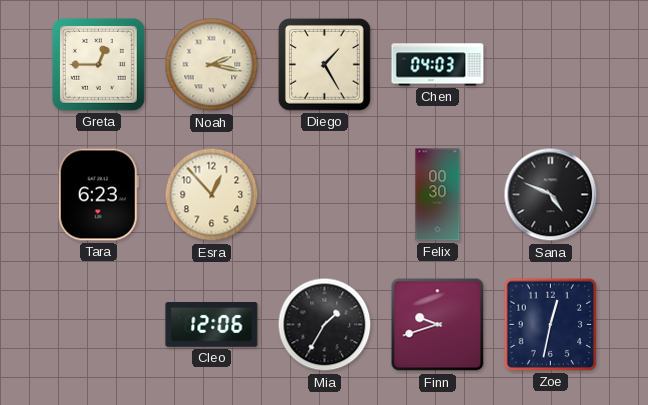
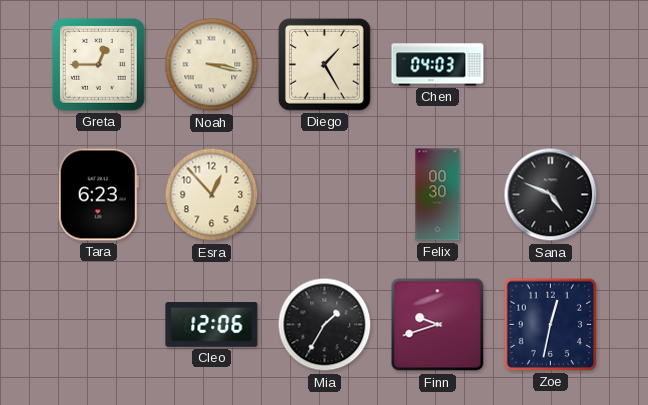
Noah: 2:17 -> 3:17
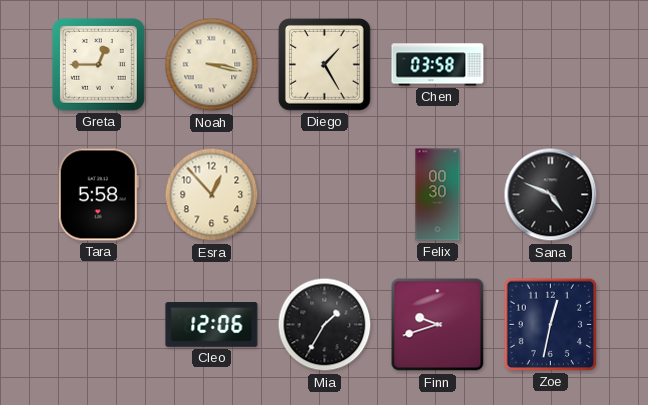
Chen: 04:03 -> 03:58
Tara: 6:23 -> 5:58
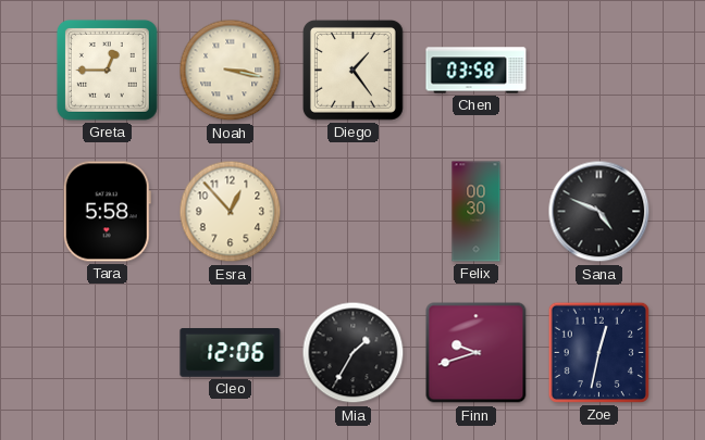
Diego: 1:25 -> 1:24
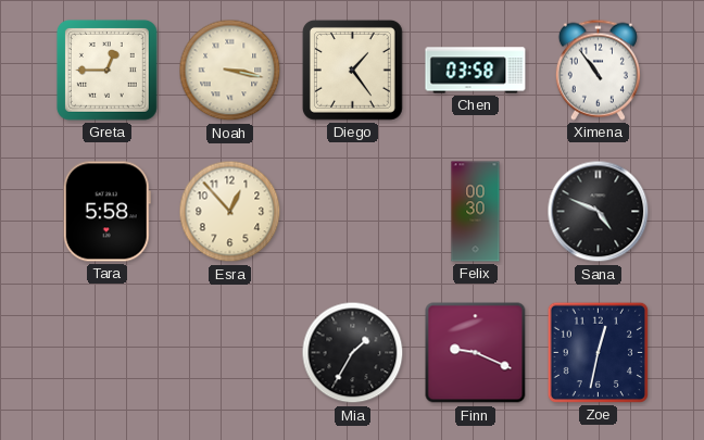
Ximena: none -> 10:54
Cleo: 12:06 -> none
Finn: 9:42 -> 9:19
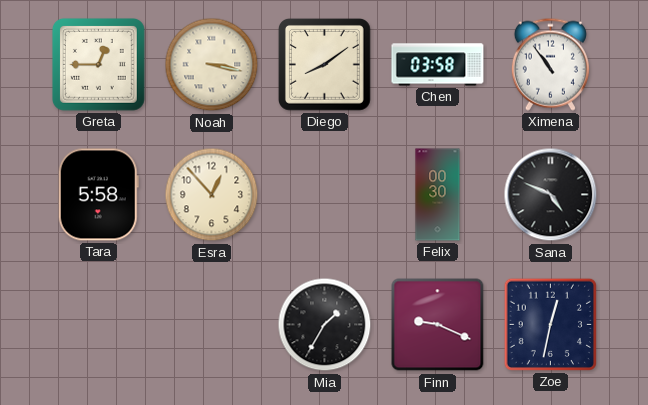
Diego: 1:24 -> 8:09
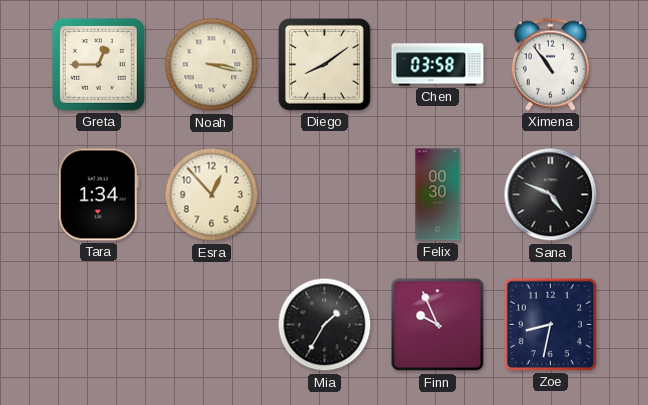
Tara: 5:58 -> 1:34
Finn: 9:19 -> 9:56
Zoe: 12:32 -> 8:32
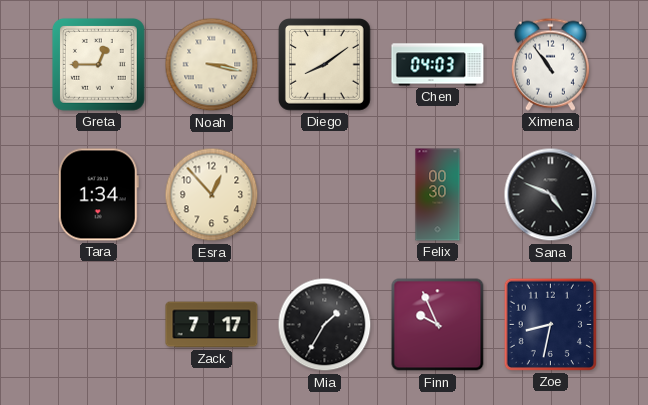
Chen: 03:58 -> 04:03
Zack: none -> 7:17
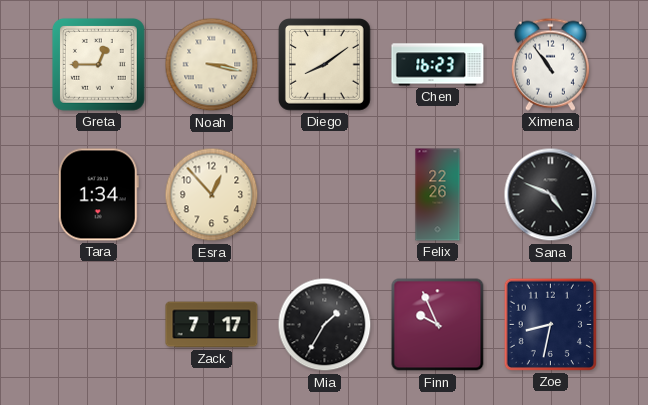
Chen: 04:03 -> 16:23
Felix: 00:30 -> 22:26
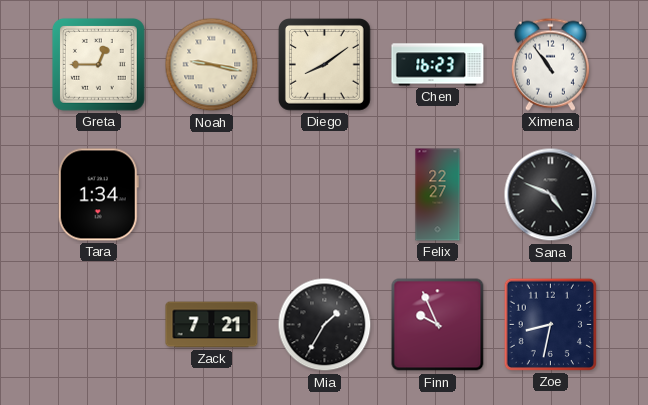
Noah: 3:17 -> 9:17
Esra: 12:53 -> none
Felix: 22:26 -> 22:27
Zack: 7:17 -> 7:21
